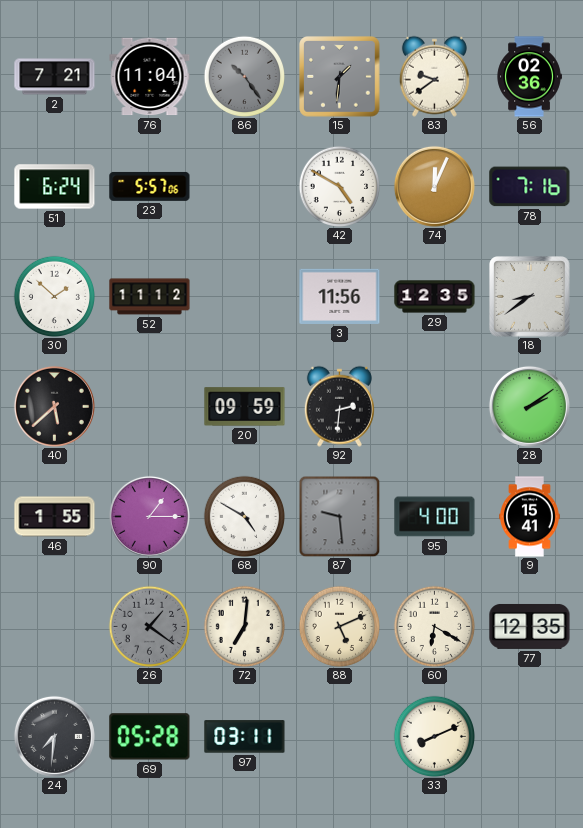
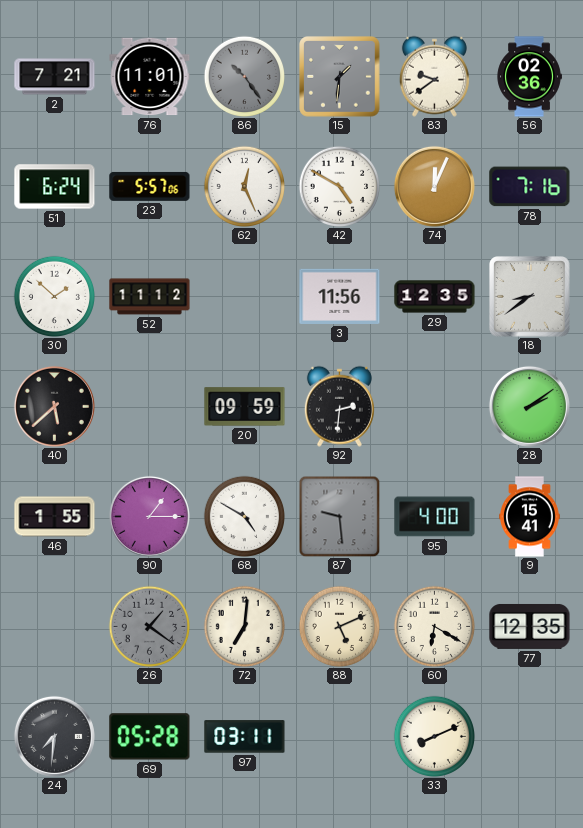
76: 11:04 -> 11:01
62: none -> 12:26
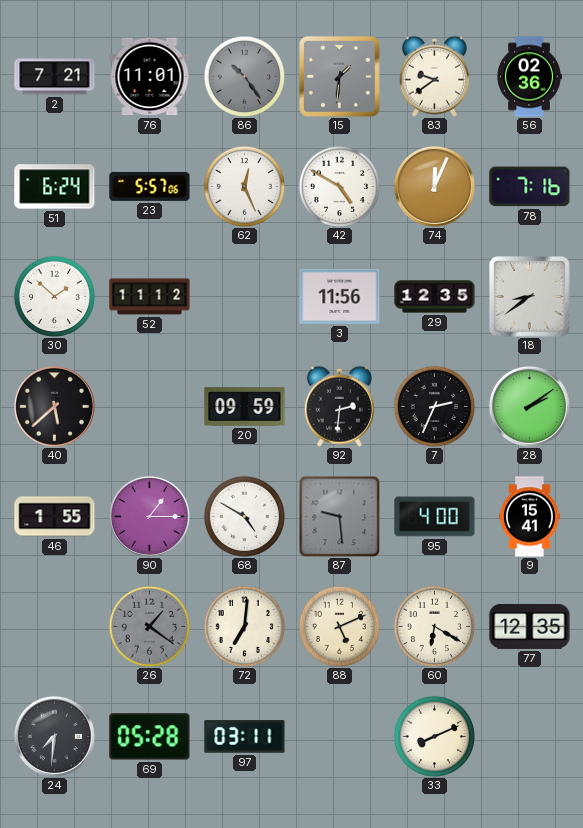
7: none -> 2:34
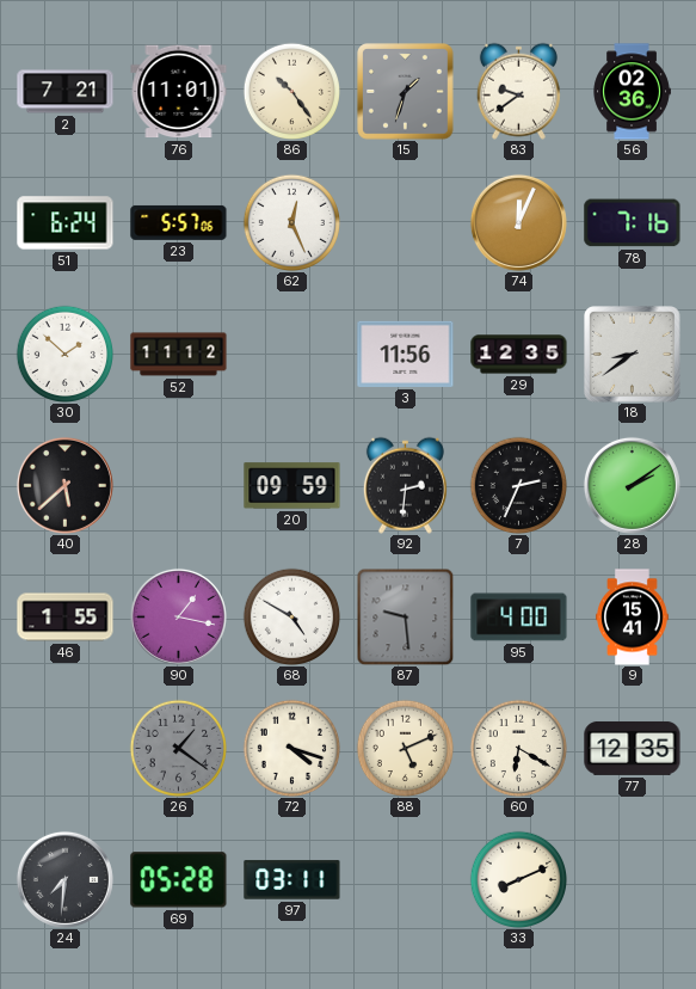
86 dial: grey -> cream
15: 1:31 -> 1:33
42: 4:50 -> none
90: 1:15 -> 1:17
72: 7:01 -> 4:18
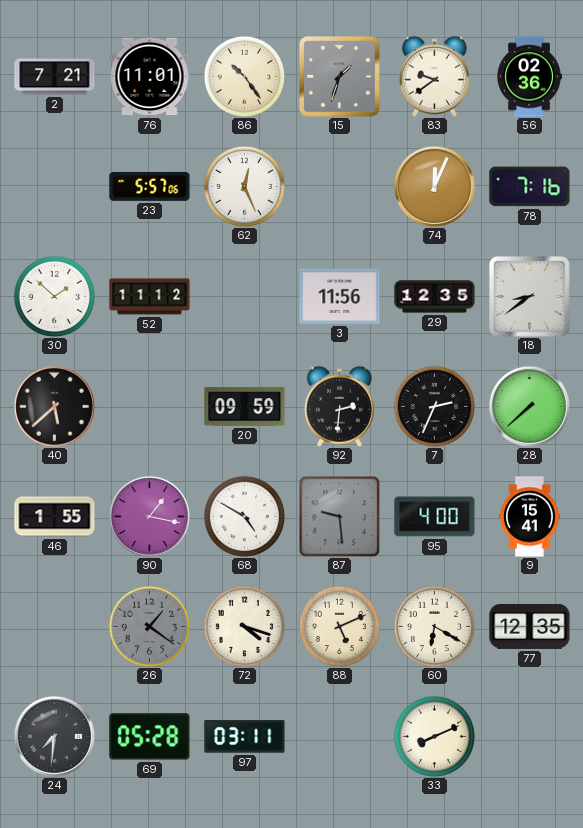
51: 6:24 -> none
28: 2:09 -> 7:38
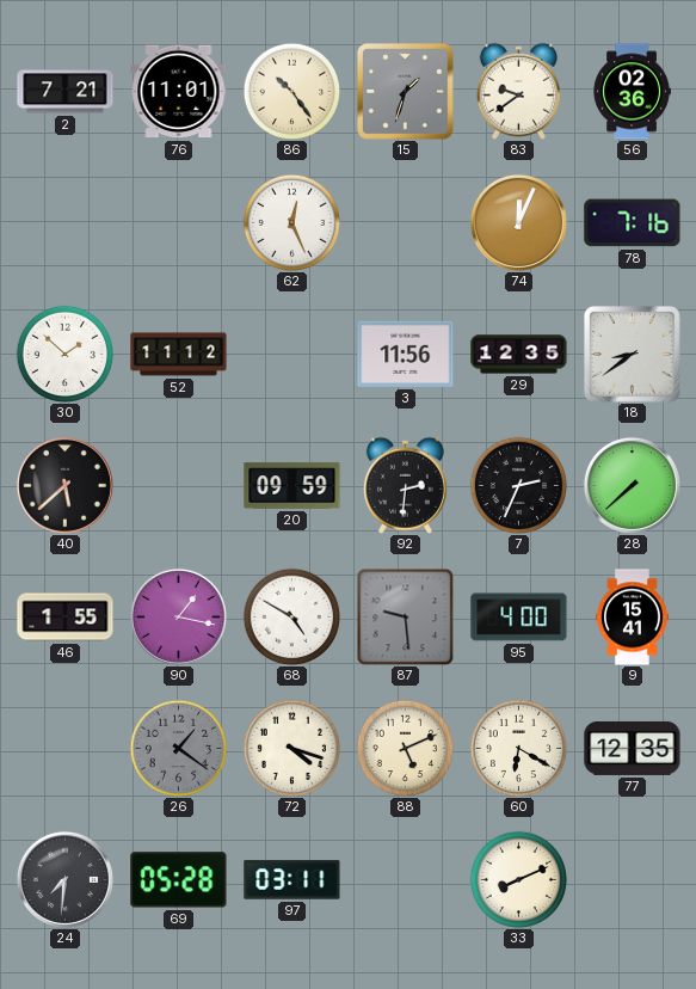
23: 5:57 -> none
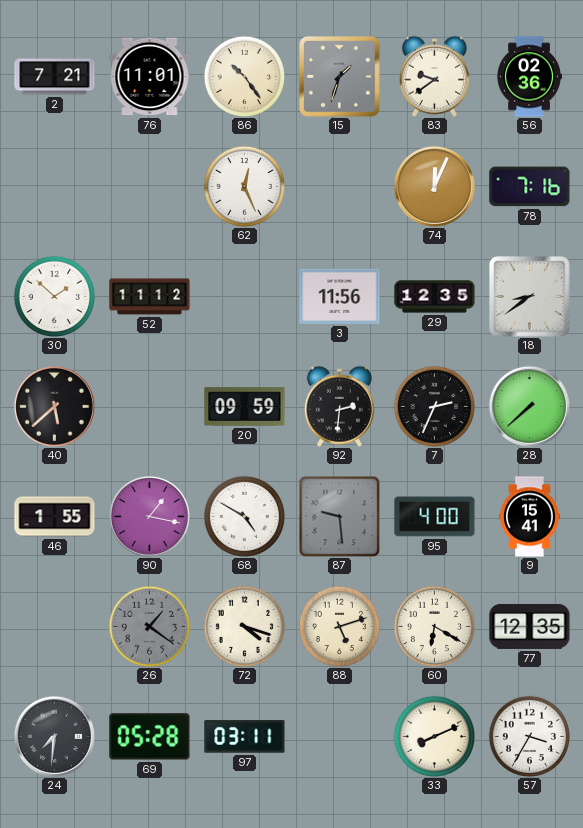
88: 5:11 -> 5:12
57: none -> 3:35
